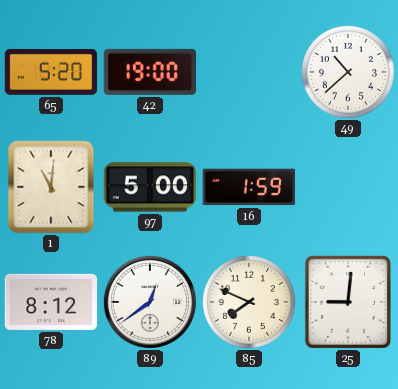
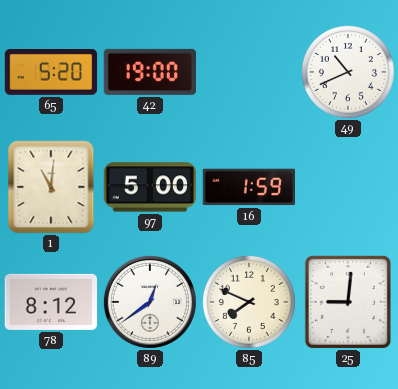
49: 10:38 -> 10:41
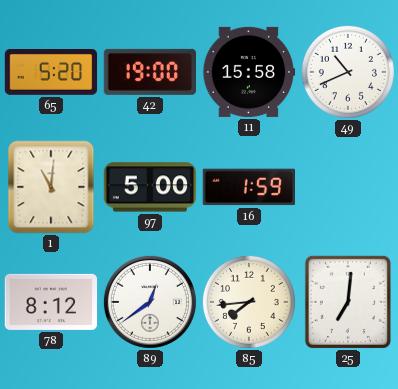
11: none -> 15:58
85: 7:49 -> 7:44
25: 9:01 -> 7:01
